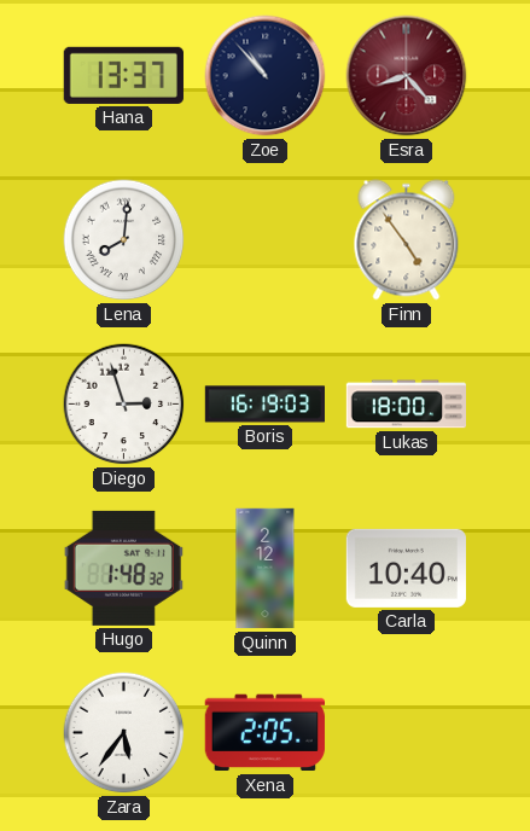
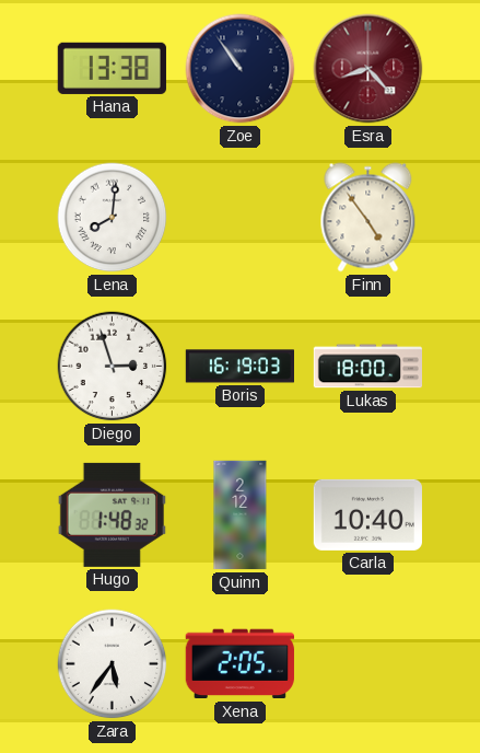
Hana: 13:37 -> 13:38
Zoe: 10:53 -> 10:54
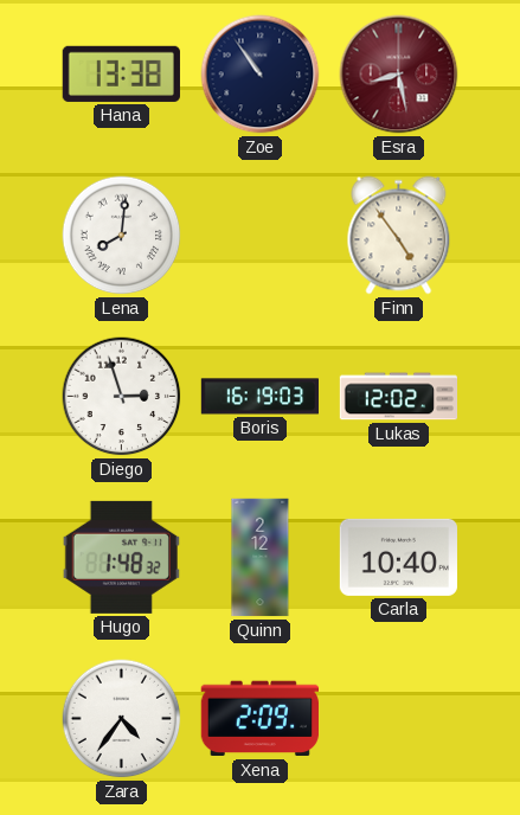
Esra: 8:23 -> 8:28
Lukas: 18:00 -> 12:02
Zara: 5:36 -> 4:36
Xena: 2:05 -> 2:09
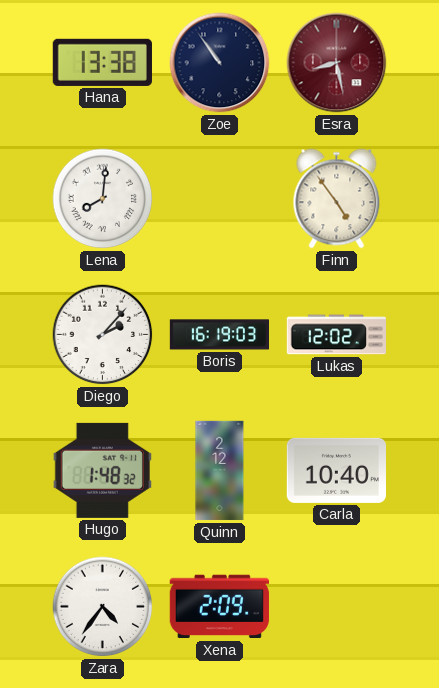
Diego: 2:57 -> 2:07
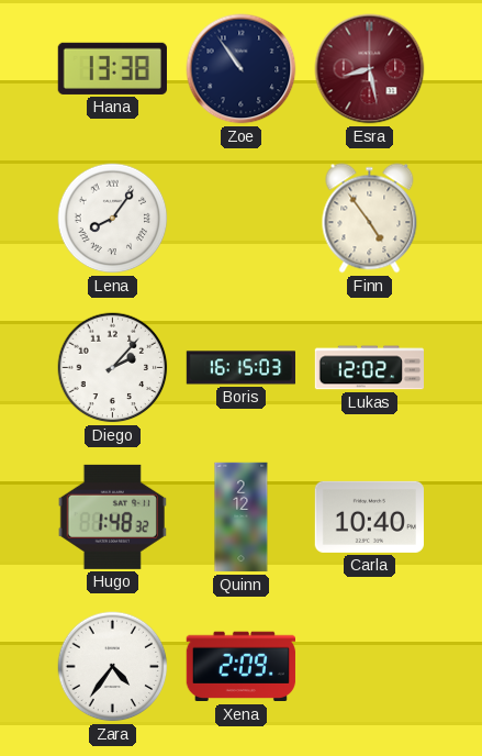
Lena: 8:01 -> 8:06
Boris: 16:19 -> 16:15
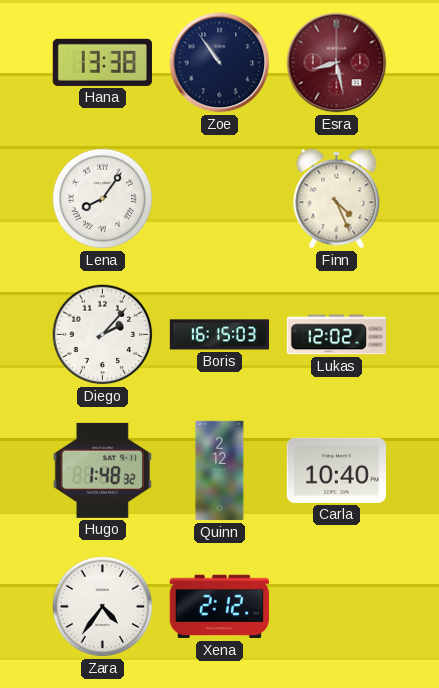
Finn: 4:54 -> 4:26
Xena: 2:09 -> 2:12
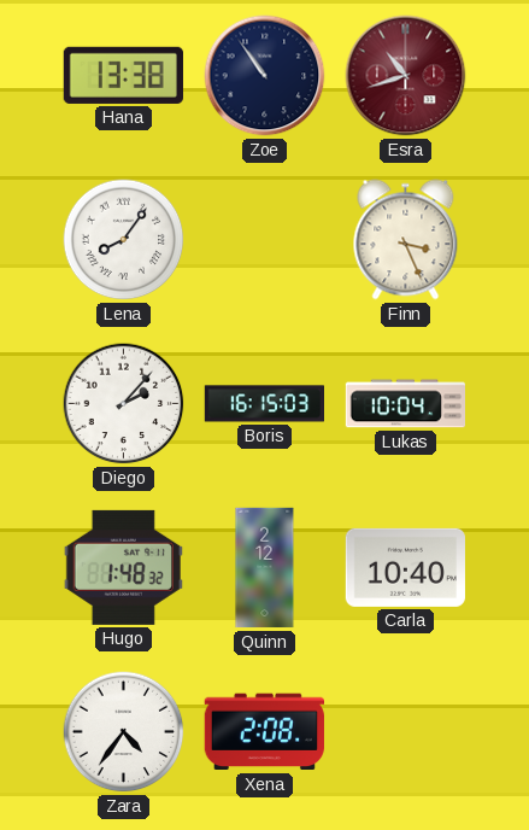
Esra: 8:28 -> 10:42
Finn: 4:26 -> 3:26
Lukas: 12:02 -> 10:04
Xena: 2:12 -> 2:08
